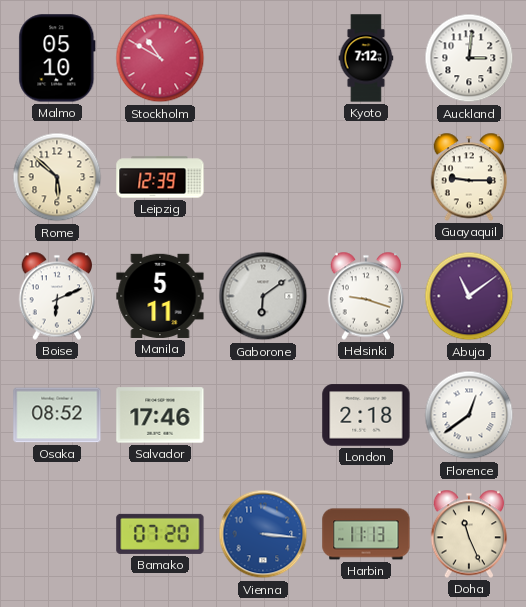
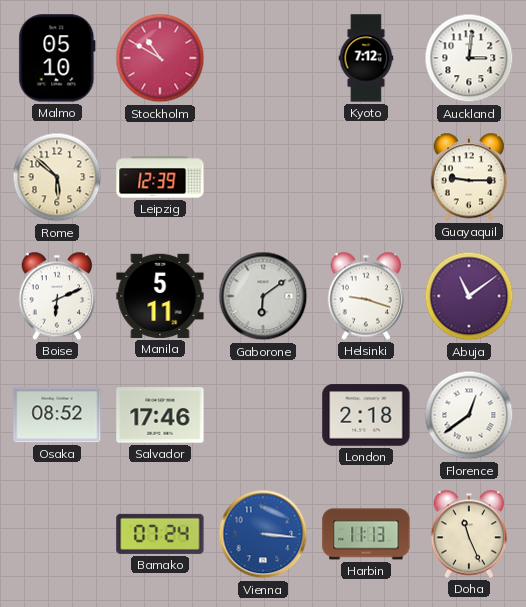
Bamako: 07:20 -> 07:24
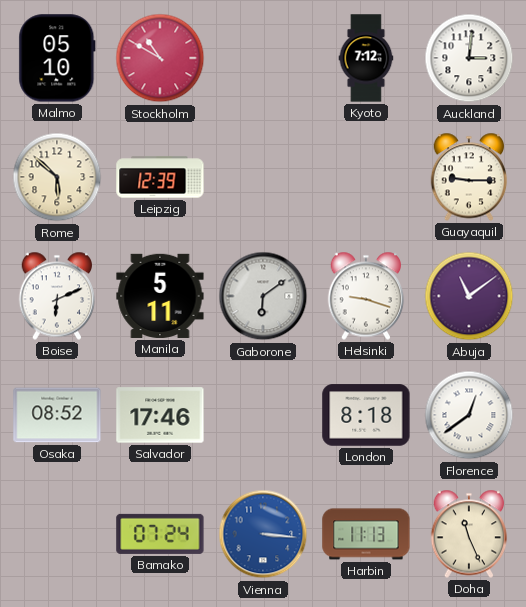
London: 2:18 -> 8:18
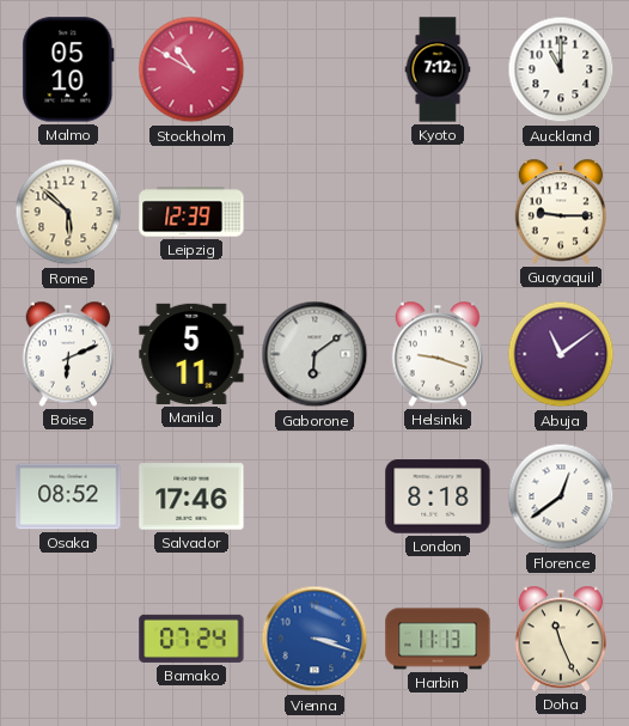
Auckland: 3:01 -> 11:00
Vienna: 3:16 -> 3:18
